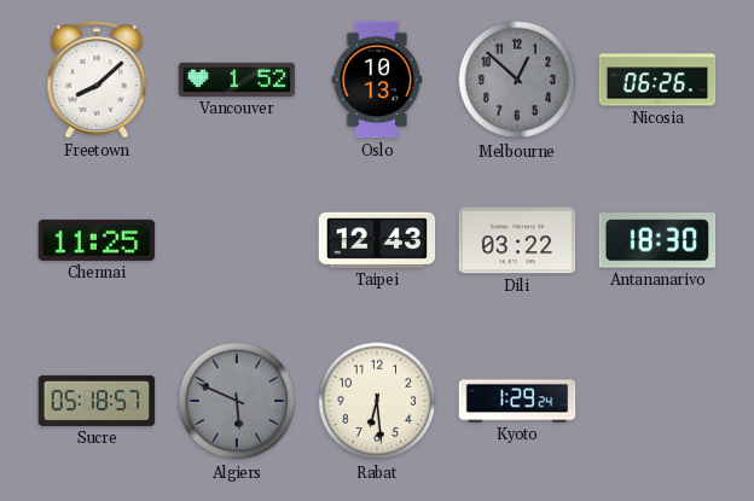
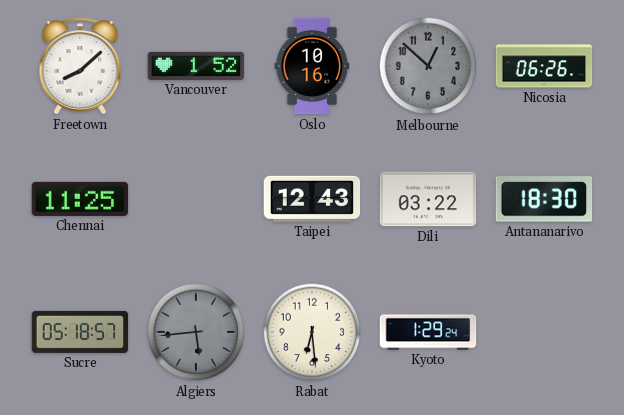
Oslo: 10:13 -> 10:16
Algiers: 5:49 -> 5:44
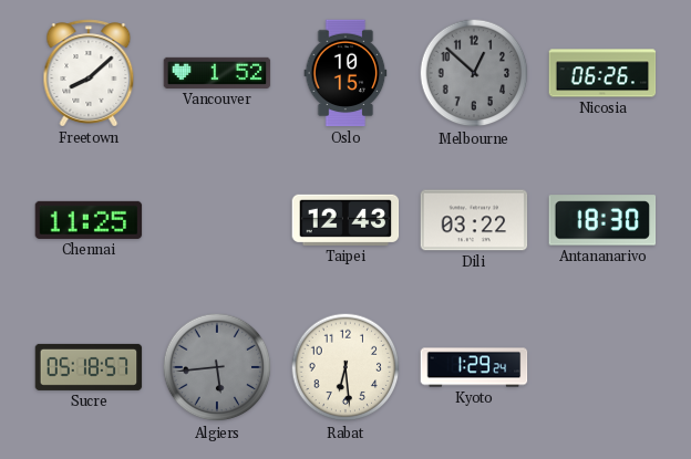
Oslo: 10:16 -> 10:15
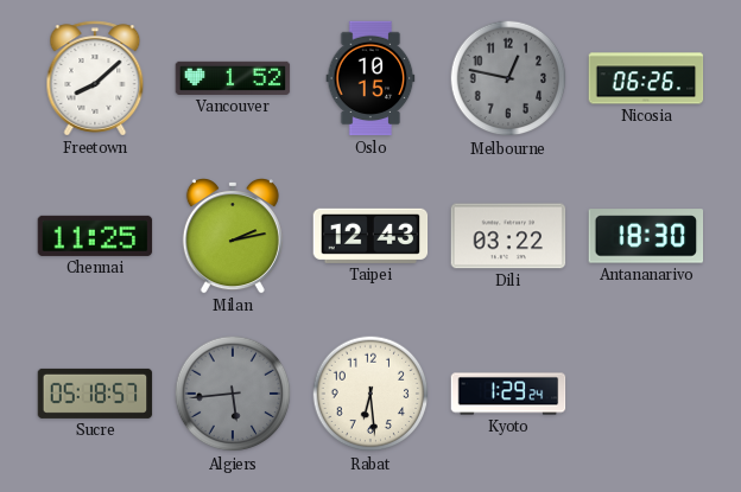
Melbourne: 12:52 -> 12:47
Milan: none -> 2:13
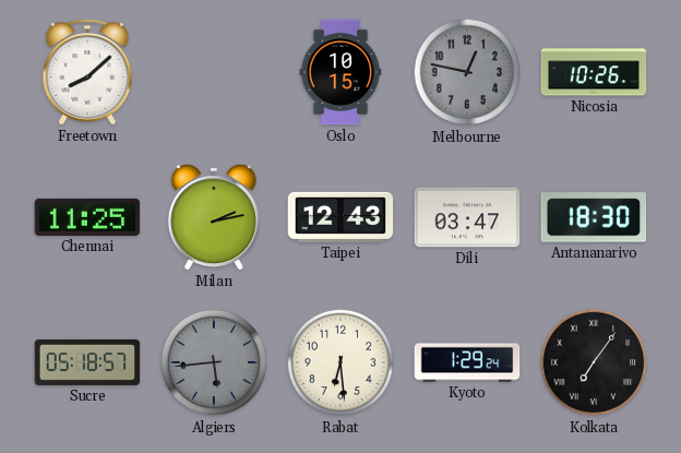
Vancouver: 1:52 -> none
Nicosia: 06:26 -> 10:26
Dili: 03:22 -> 03:47
Kolkata: none -> 7:06
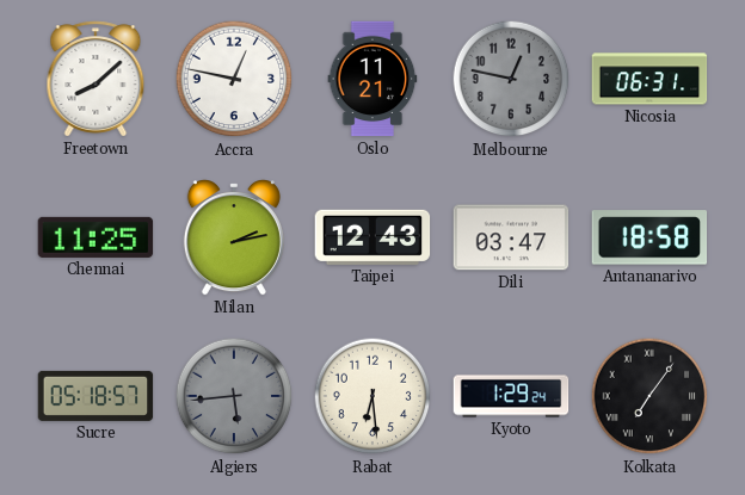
Accra: none -> 12:47
Oslo: 10:15 -> 11:21
Nicosia: 10:26 -> 06:31
Antananarivo: 18:30 -> 18:58
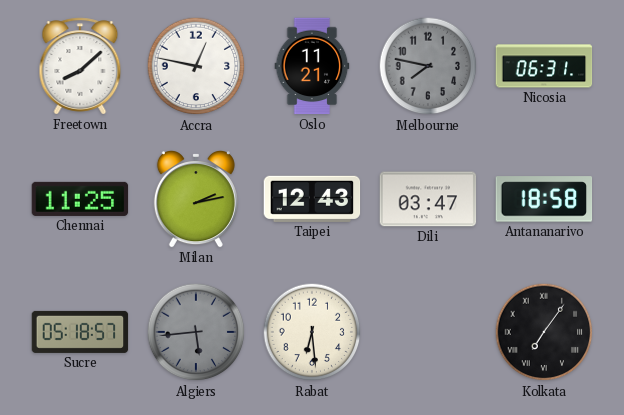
Melbourne: 12:47 -> 7:47
Kyoto: 1:29 -> none
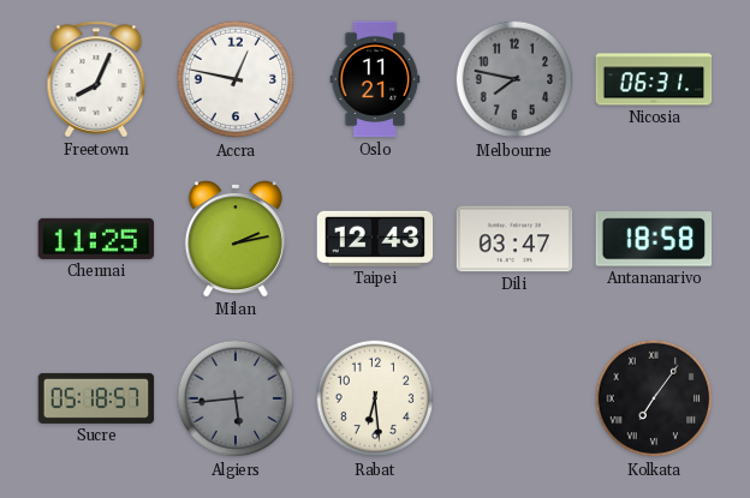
Freetown: 8:08 -> 8:04
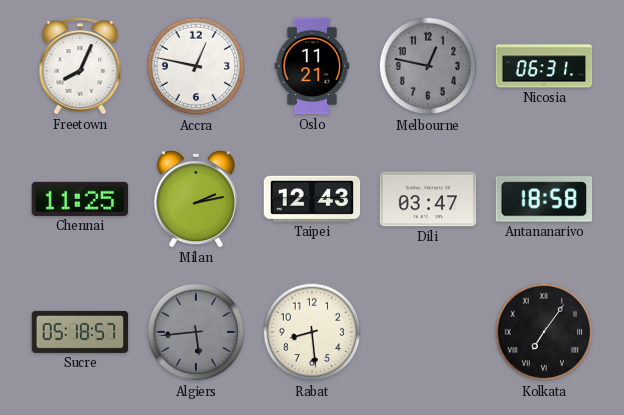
Melbourne: 7:47 -> 12:47
Rabat: 6:29 -> 8:29
